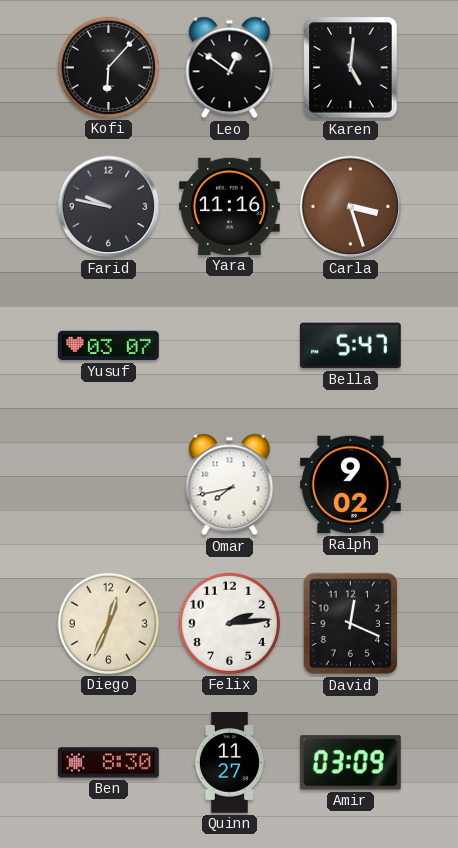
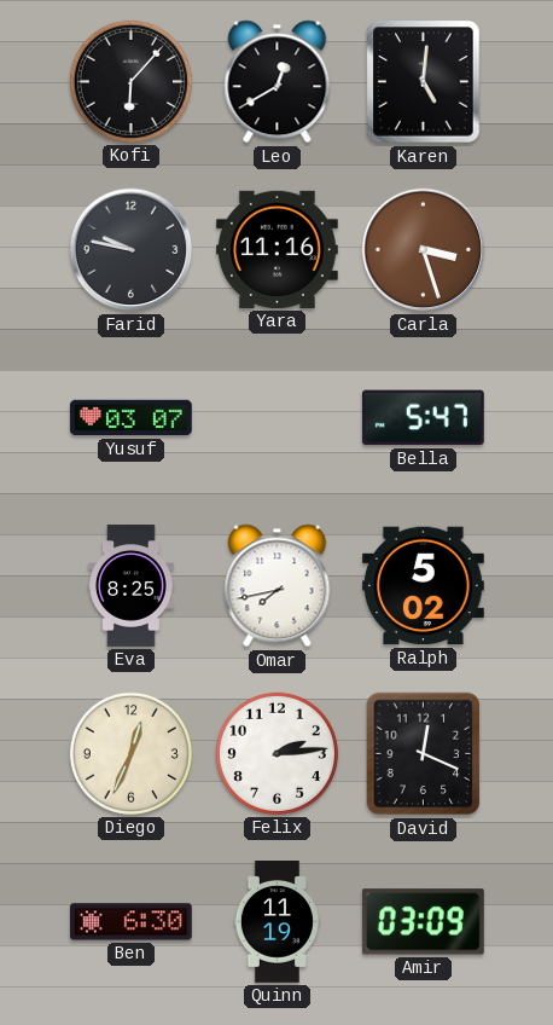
Leo: 12:51 -> 12:40
Eva: none -> 8:25
Ralph: 9:02 -> 5:02
Ben: 8:30 -> 6:30
Quinn: 11:27 -> 11:19
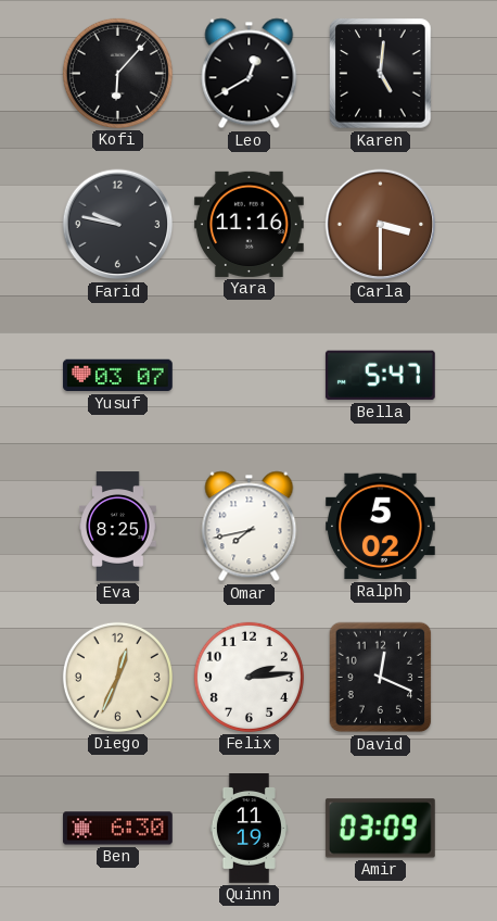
Carla: 3:27 -> 3:30
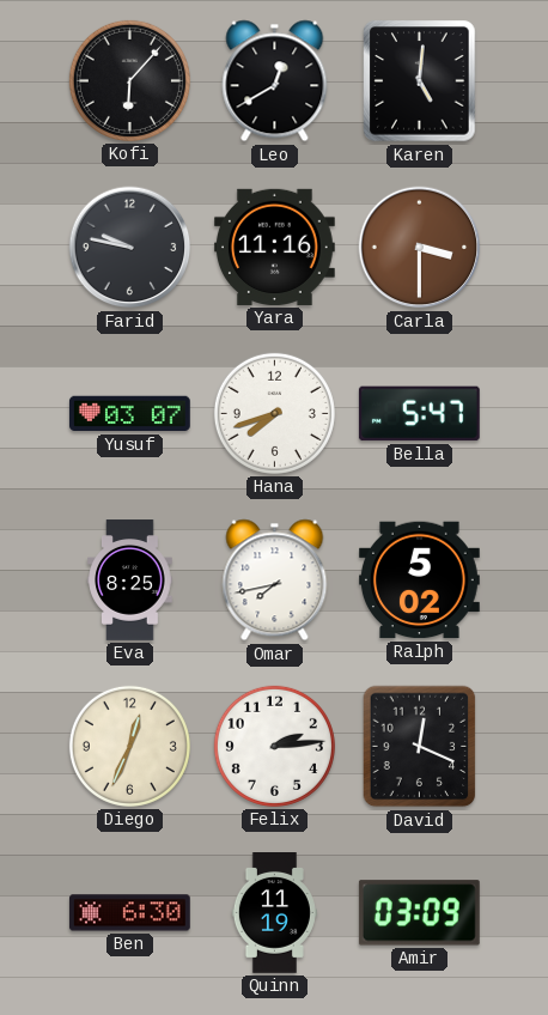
Hana: none -> 7:42
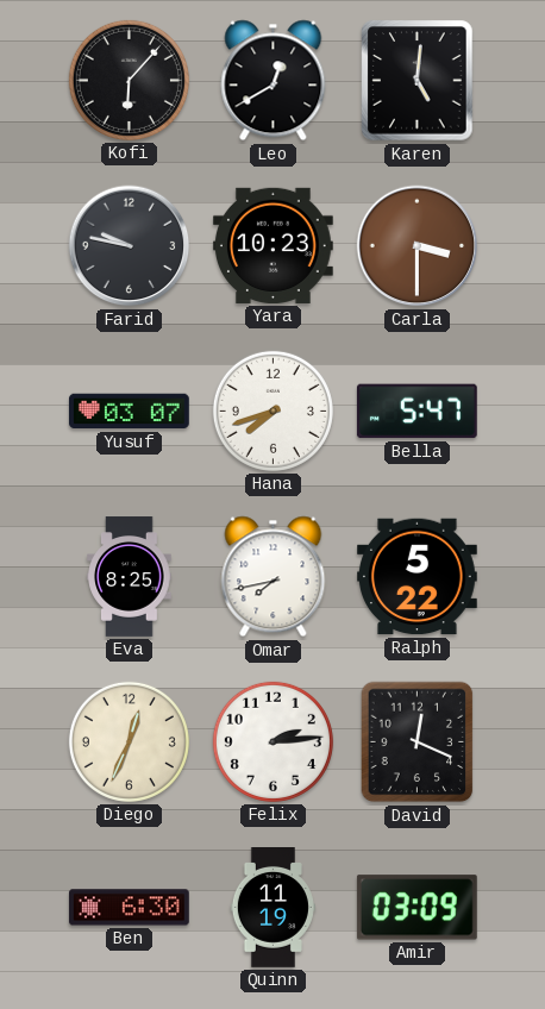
Yara: 11:16 -> 10:23
Ralph: 5:02 -> 5:22
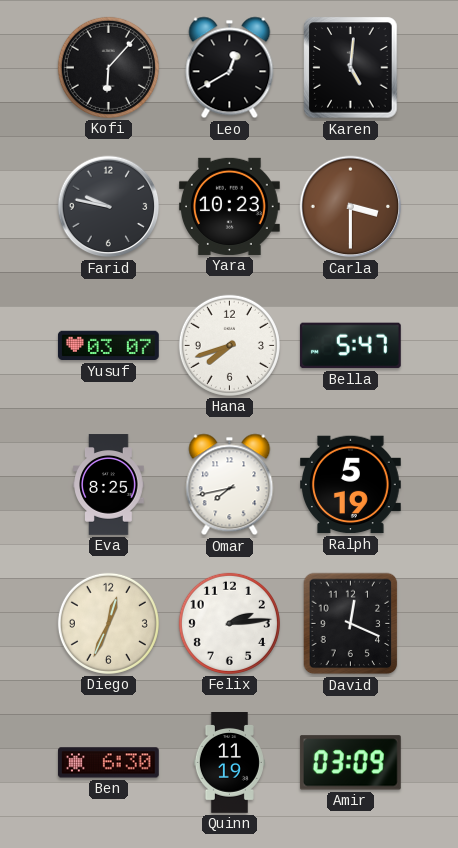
Ralph: 5:22 -> 5:19
